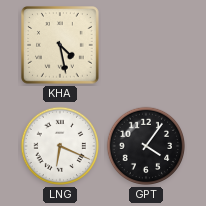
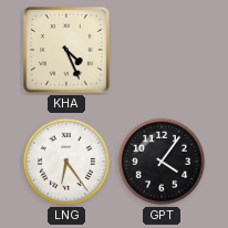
KHA: 4:28 -> 4:26
LNG: 6:19 -> 6:24
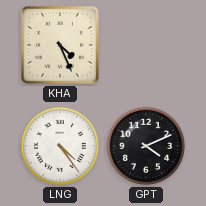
LNG: 6:24 -> 4:24
GPT: 4:06 -> 4:11
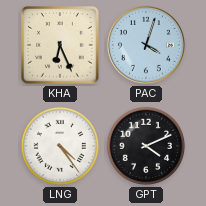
KHA: 4:26 -> 6:26
PAC: none -> 4:03
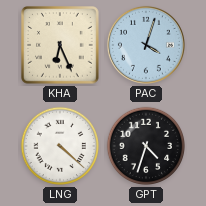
LNG: 4:24 -> 4:22
GPT: 4:11 -> 4:33
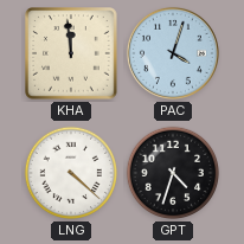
KHA: 6:26 -> 11:59
